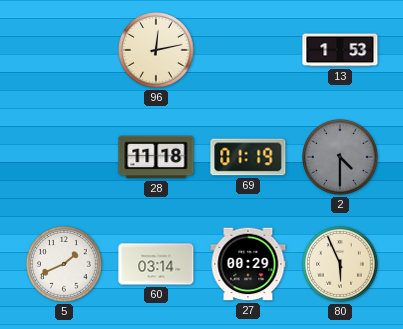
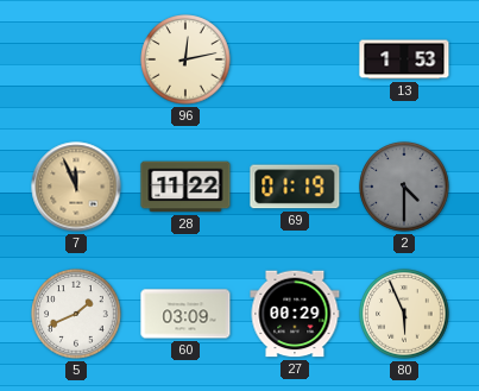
7: none -> 11:56
28: 11:18 -> 11:22
60: 03:14 -> 03:09
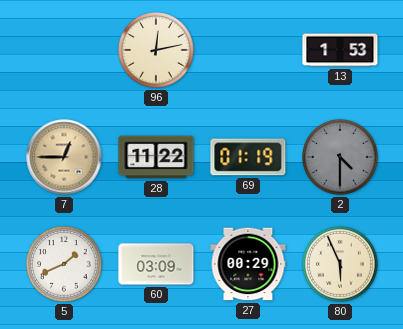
7: 11:56 -> 12:45
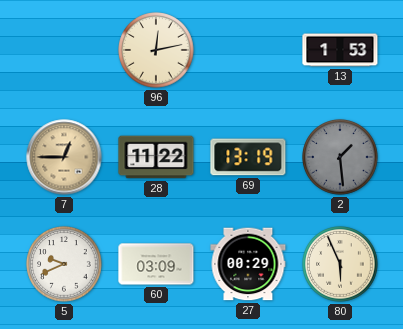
69: 01:19 -> 13:19
2: 4:30 -> 1:29
5: 1:41 -> 9:41
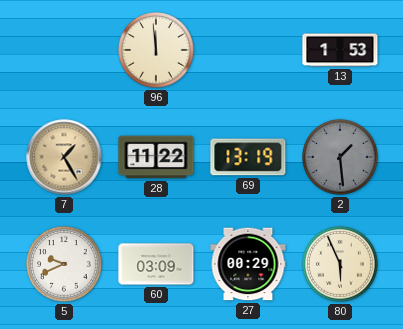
96: 12:13 -> 11:59
7: 12:45 -> 1:25
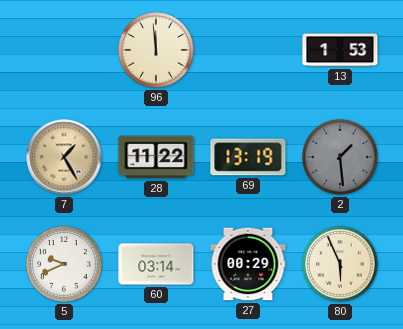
60: 03:09 -> 03:14
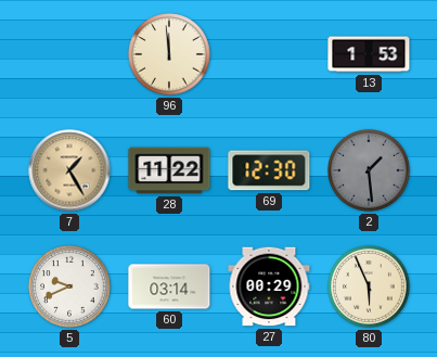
69: 13:19 -> 12:30
